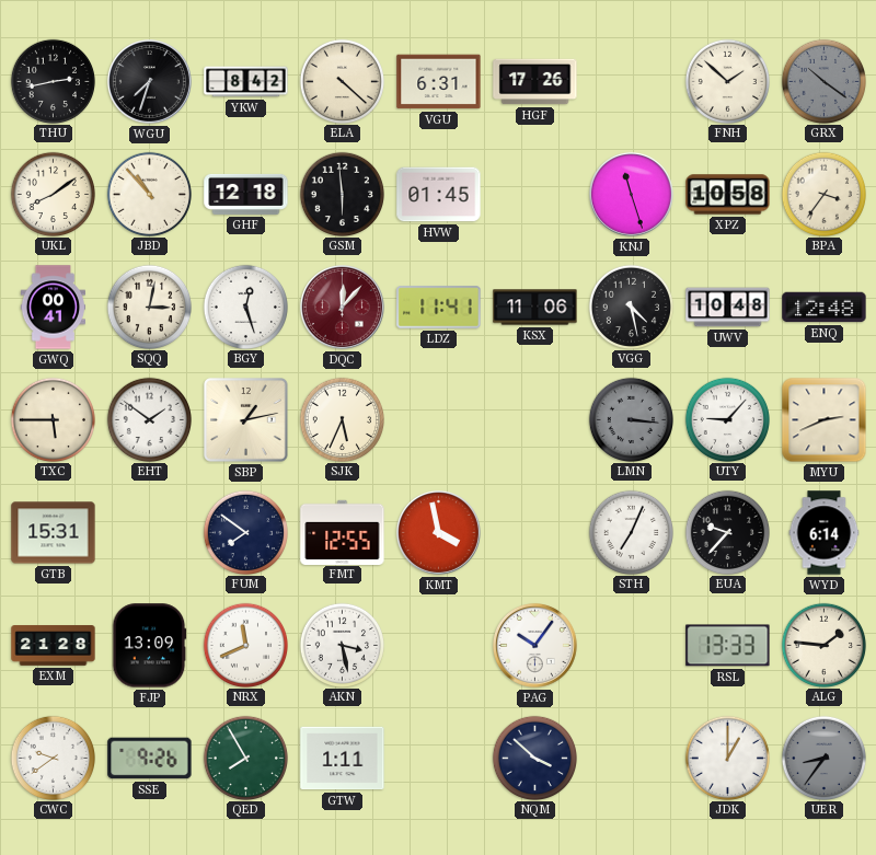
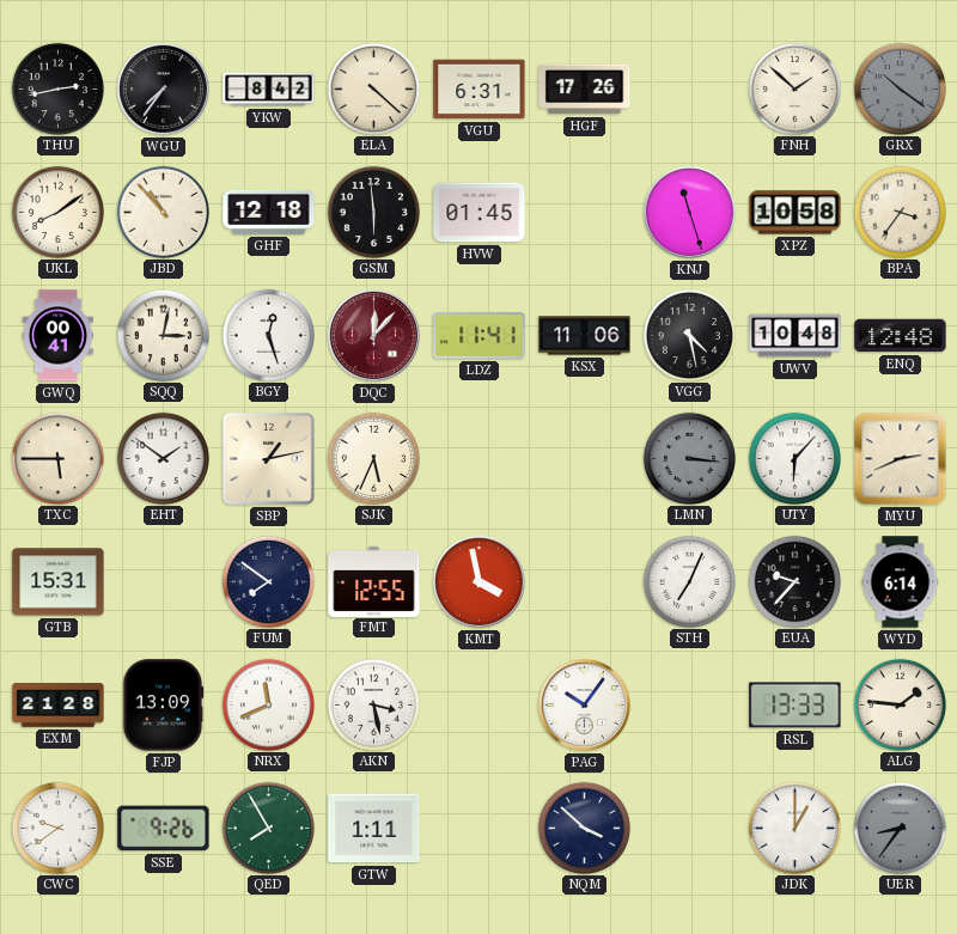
WGU: 7:33 -> 7:36
UTY: 9:07 -> 6:07
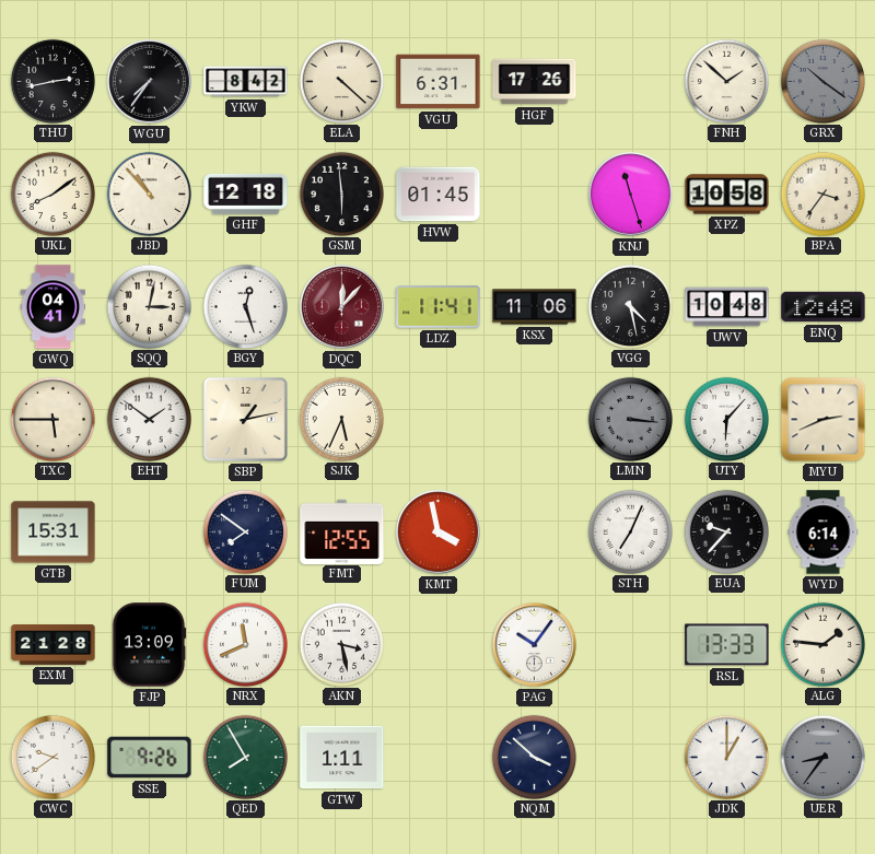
GWQ: 00:41 -> 04:41
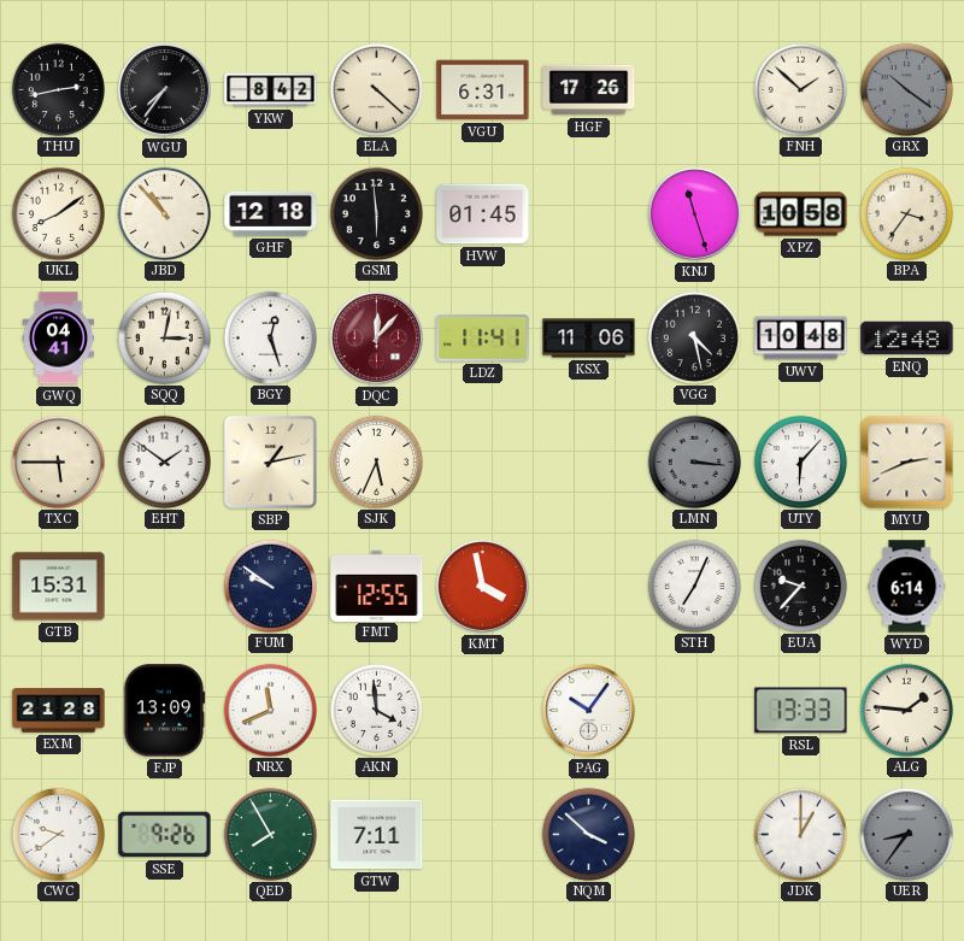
FUM: 7:51 -> 9:51
AKN: 3:28 -> 3:59
GTW: 1:11 -> 7:11
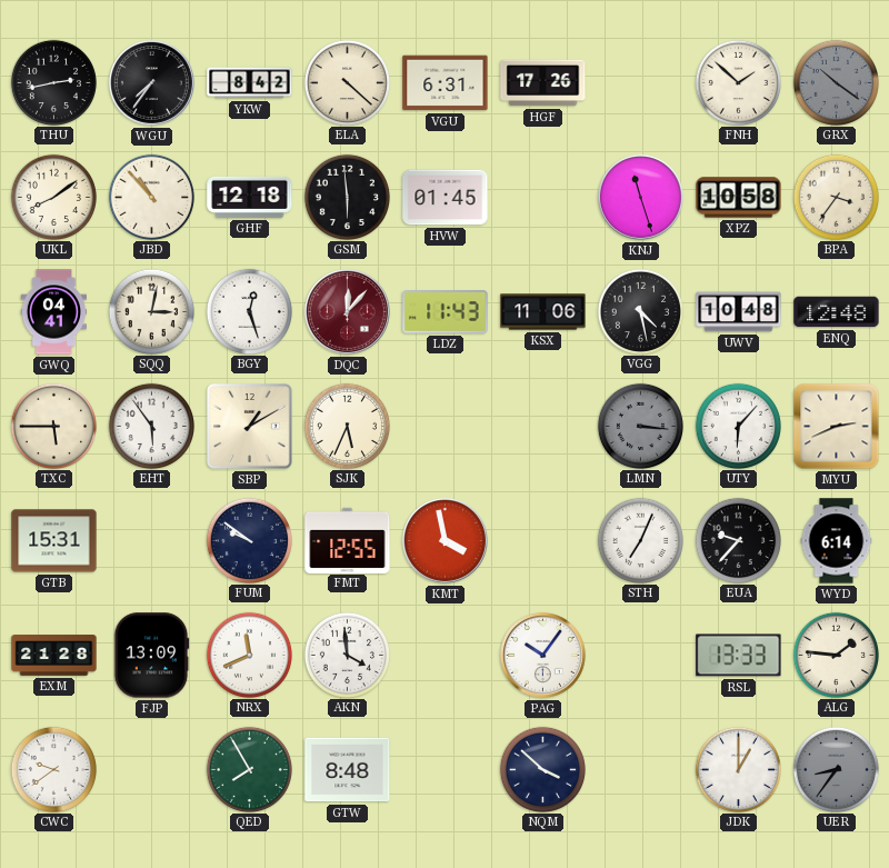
LDZ: 11:41 -> 11:43
EHT: 1:51 -> 5:54
SBP: 1:13 -> 1:10
SSE: 9:26 -> none
GTW: 7:11 -> 8:48
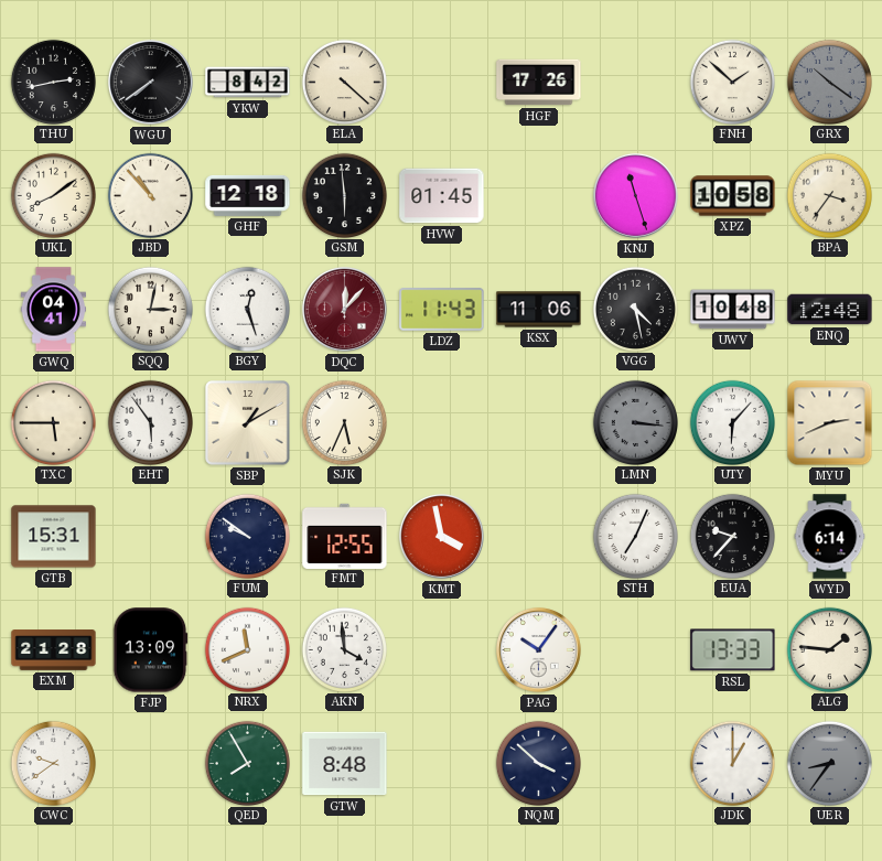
WGU: 7:36 -> 7:39
VGU: 6:31 -> none
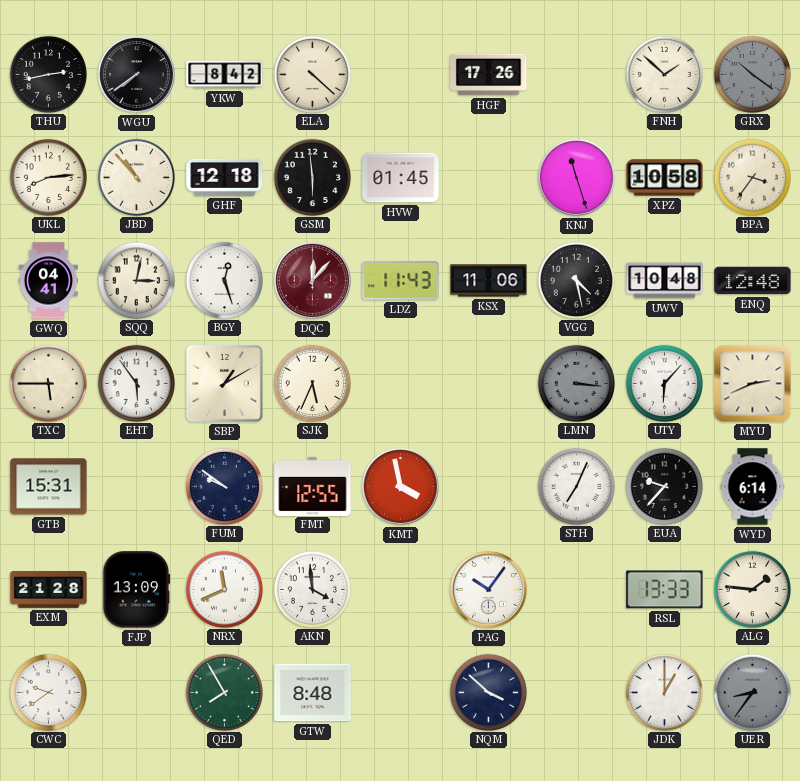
UKL: 8:09 -> 8:14
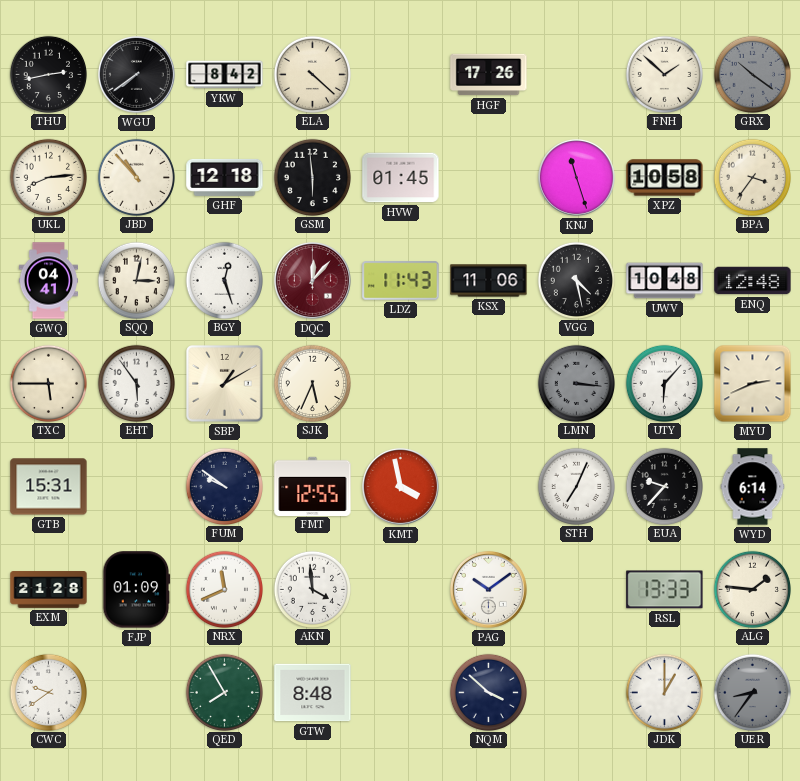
FJP: 13:09 -> 01:09
PAG: 10:06 -> 10:09
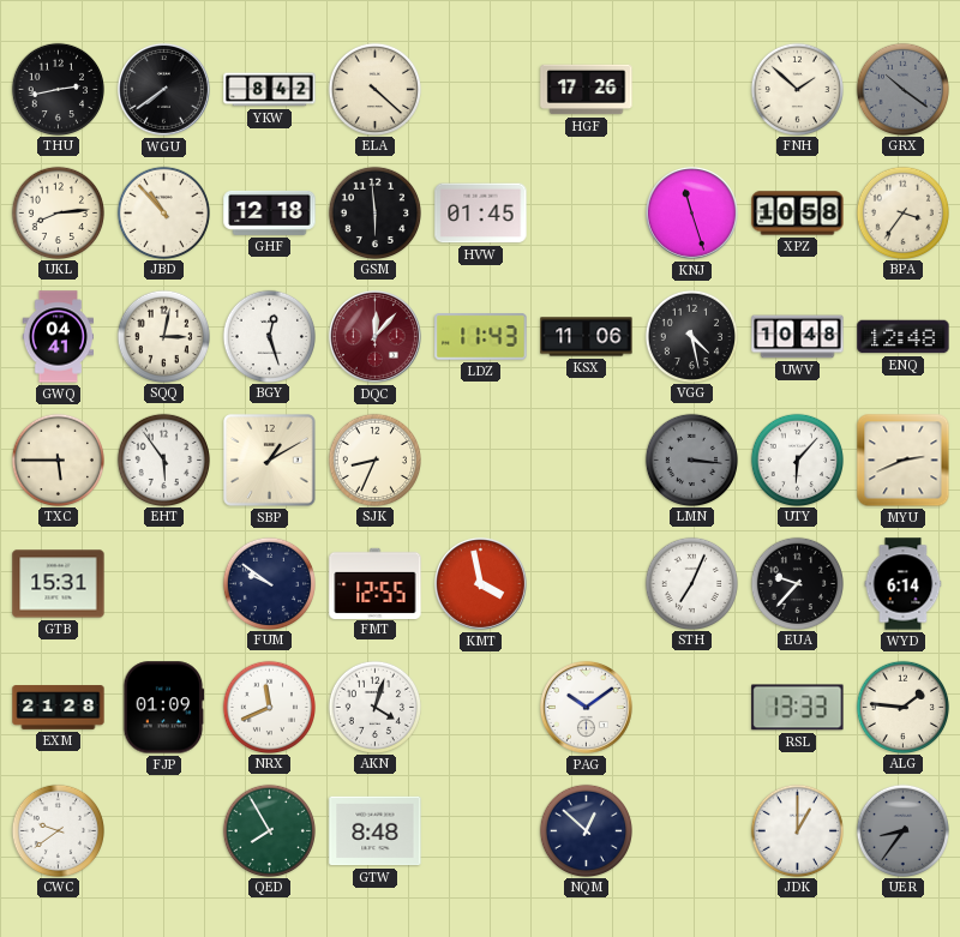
SJK: 5:34 -> 8:34
AKN: 3:59 -> 4:03
NQM: 3:52 -> 12:52
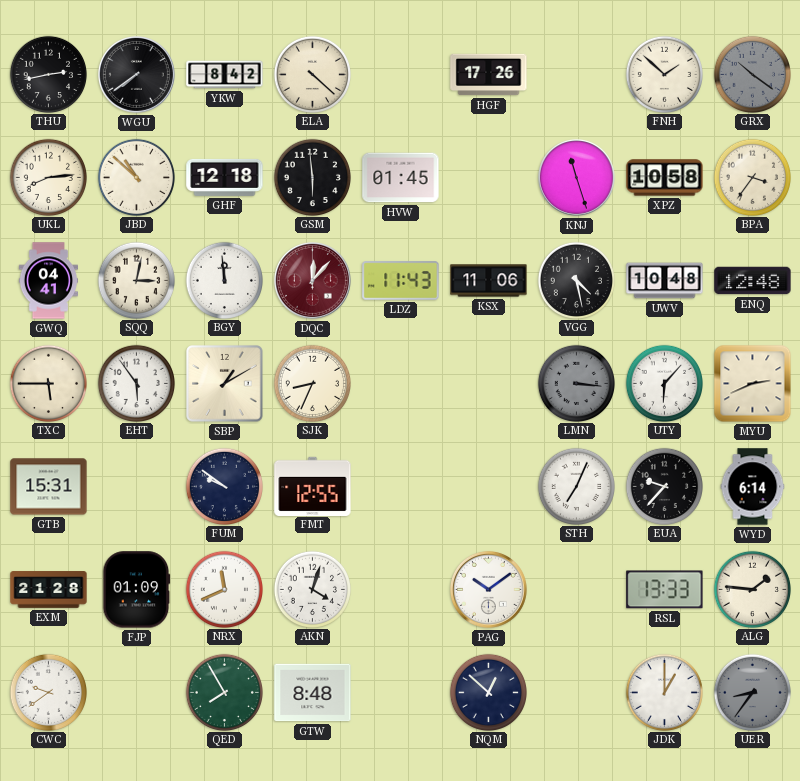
JBD: 10:53 -> 10:52
BGY: 12:27 -> 11:59
KMT: 3:58 -> none
